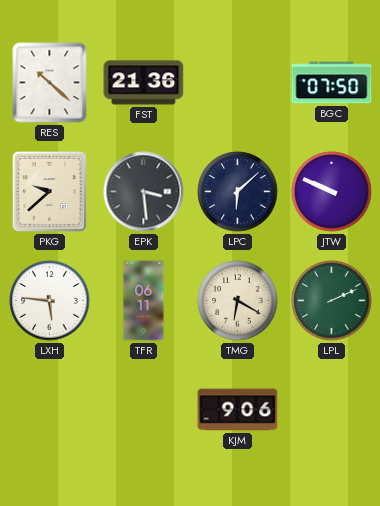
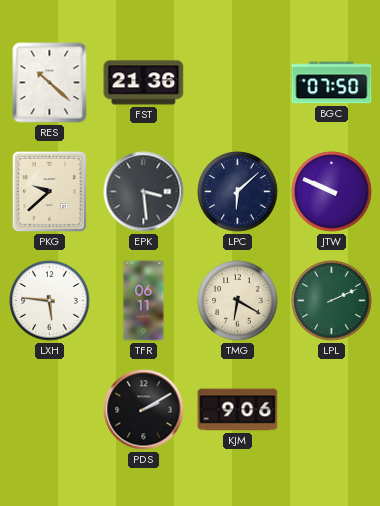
PDS: none -> 2:10
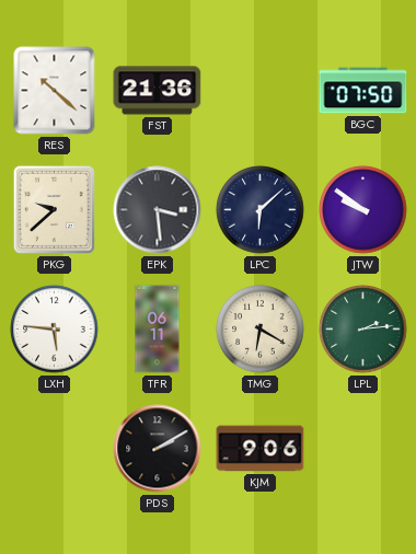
JTW: 9:49 -> 9:51
LPL: 2:11 -> 2:14
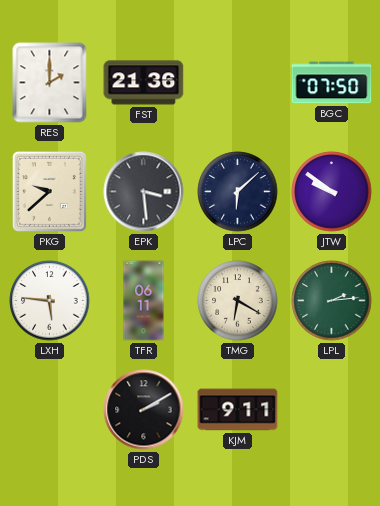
RES: 10:22 -> 2:00
KJM: 9:06 -> 9:11
